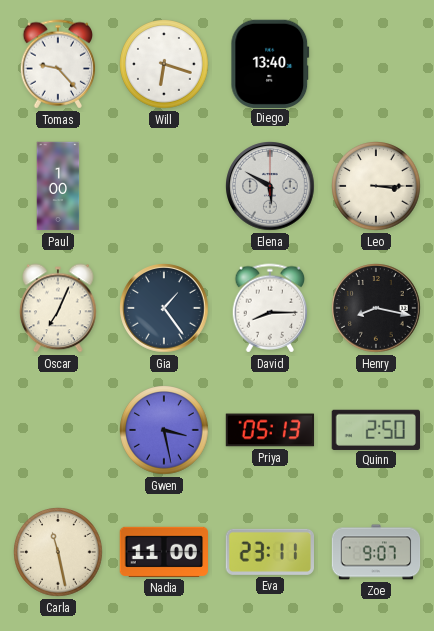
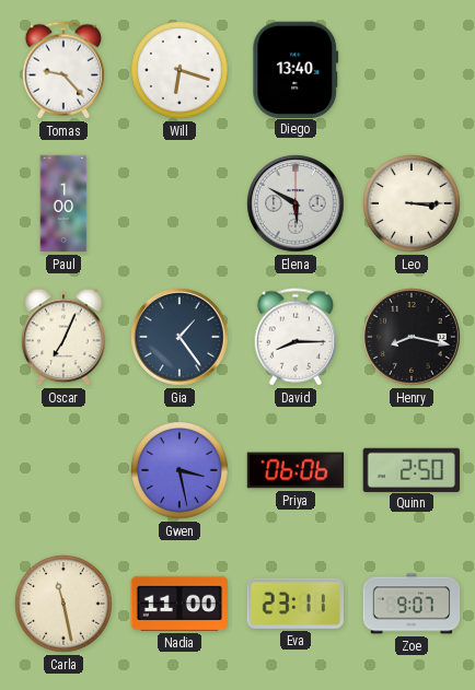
Priya: 05:13 -> 06:06
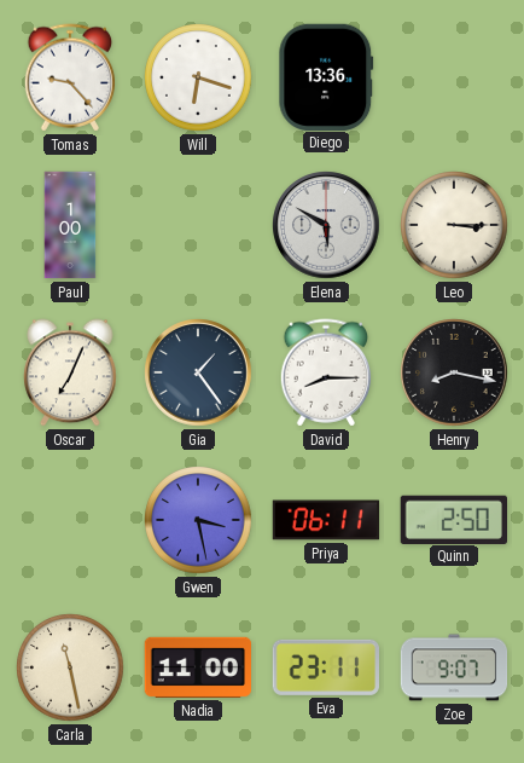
Diego: 13:40 -> 13:36
Priya: 06:06 -> 06:11
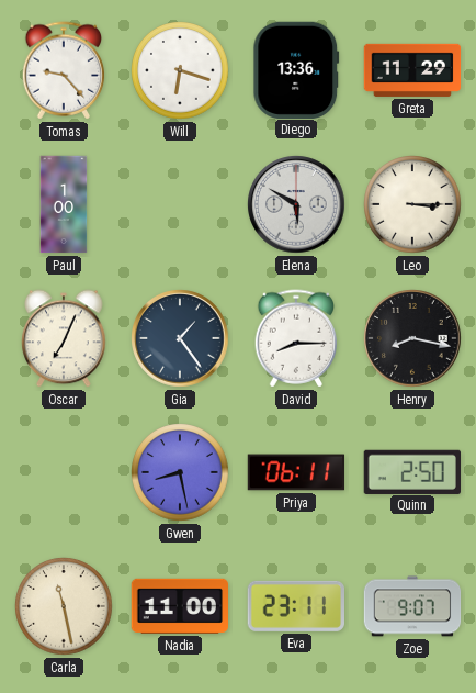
Greta: none -> 11:29
Gwen: 3:28 -> 8:28
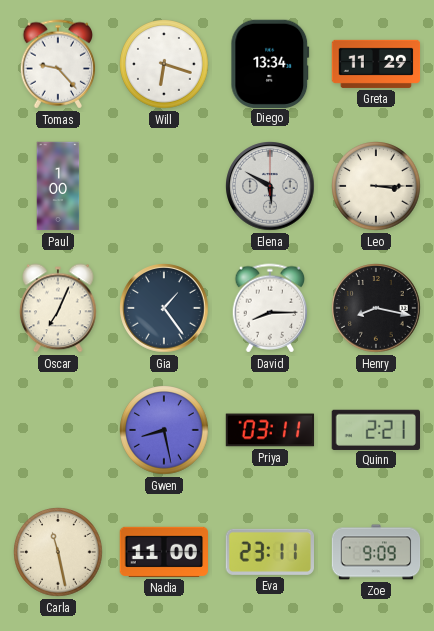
Diego: 13:36 -> 13:34
Priya: 06:11 -> 03:11
Quinn: 2:50 -> 2:21
Zoe: 9:07 -> 9:09
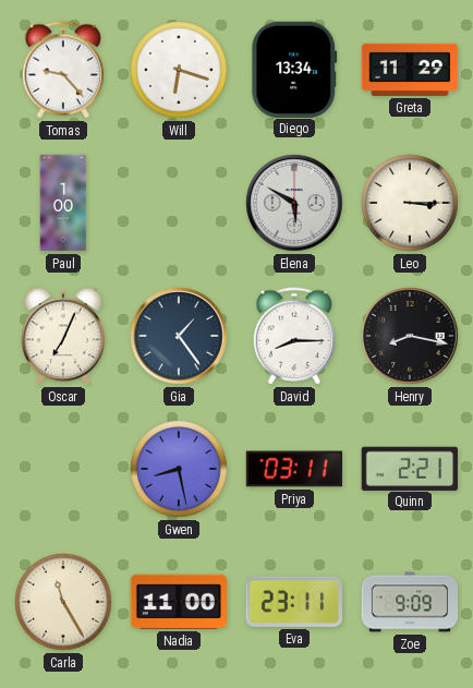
Carla: 11:28 -> 11:25
